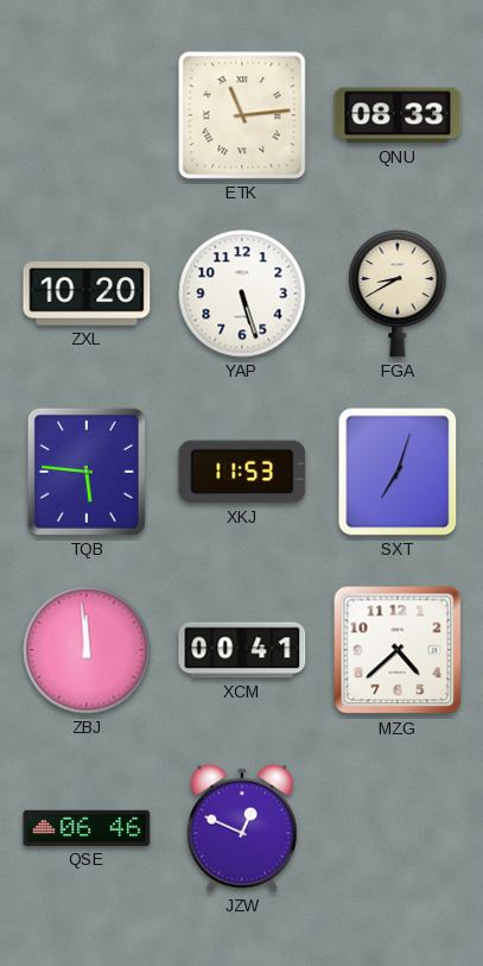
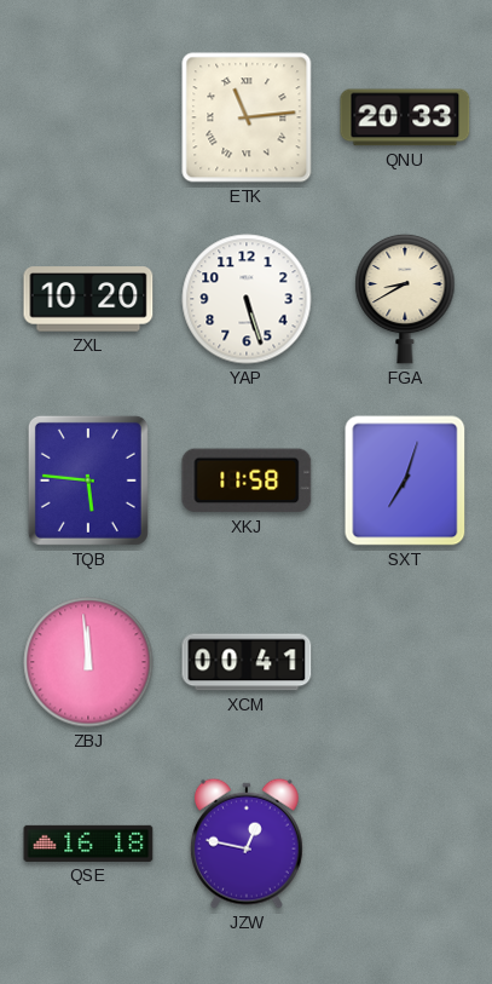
QNU: 08:33 -> 20:33
XKJ: 11:53 -> 11:58
MZG: 4:38 -> none
QSE: 06:46 -> 16:18
JZW: 12:49 -> 12:47
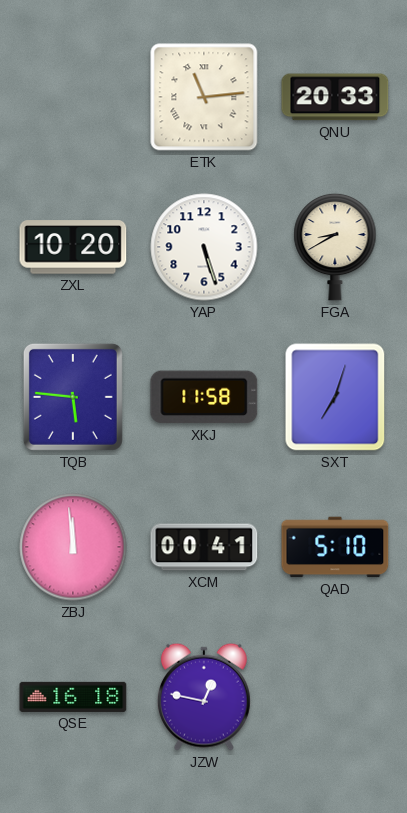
QAD: none -> 5:10
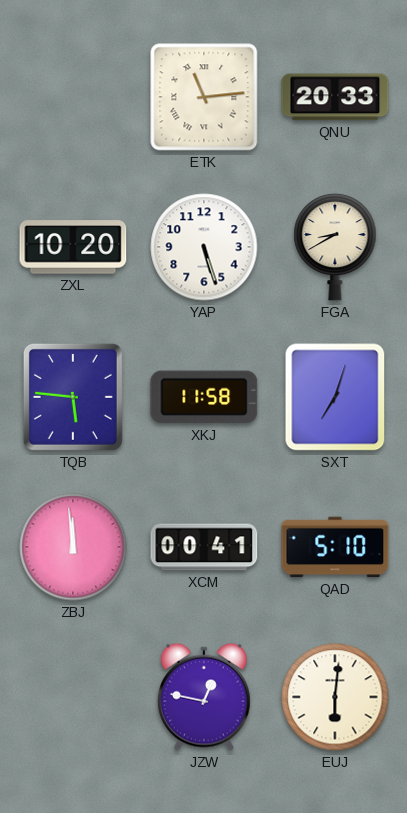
QSE: 16:18 -> none
EUJ: none -> 6:01
